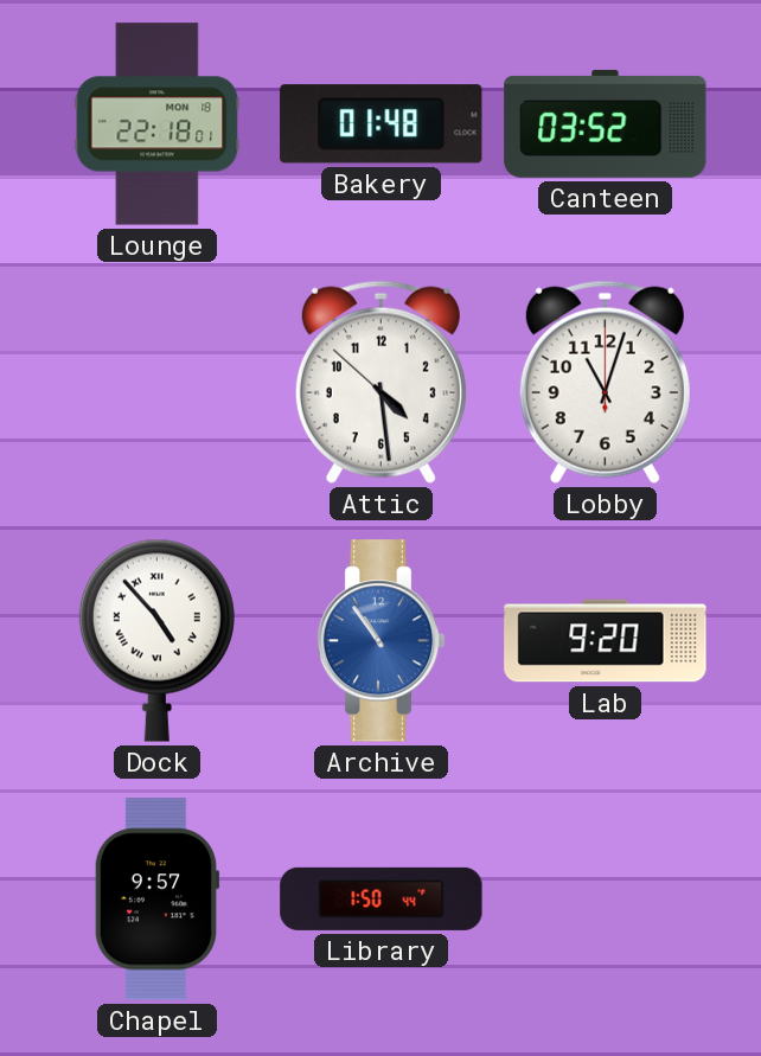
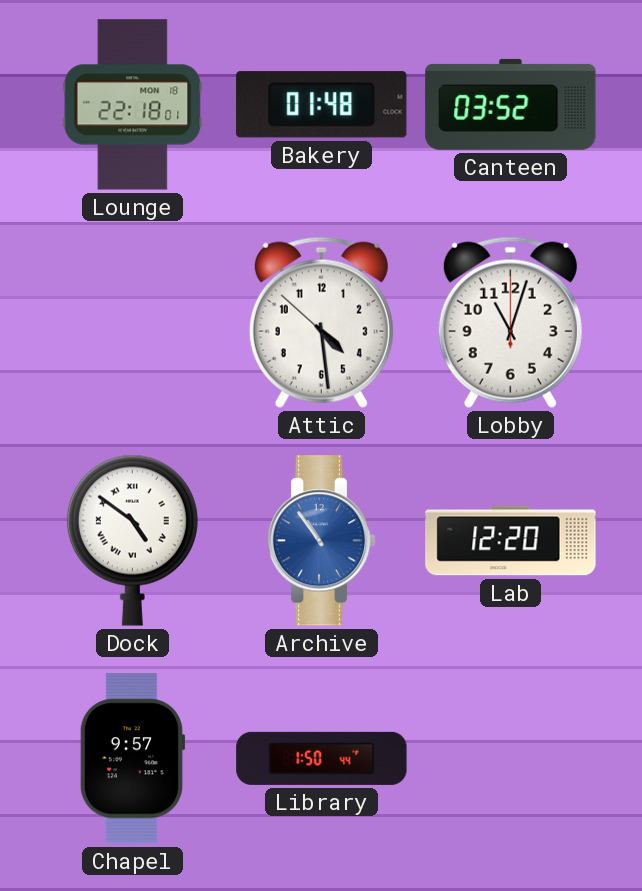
Dock: 4:53 -> 4:51
Lab: 9:20 -> 12:20
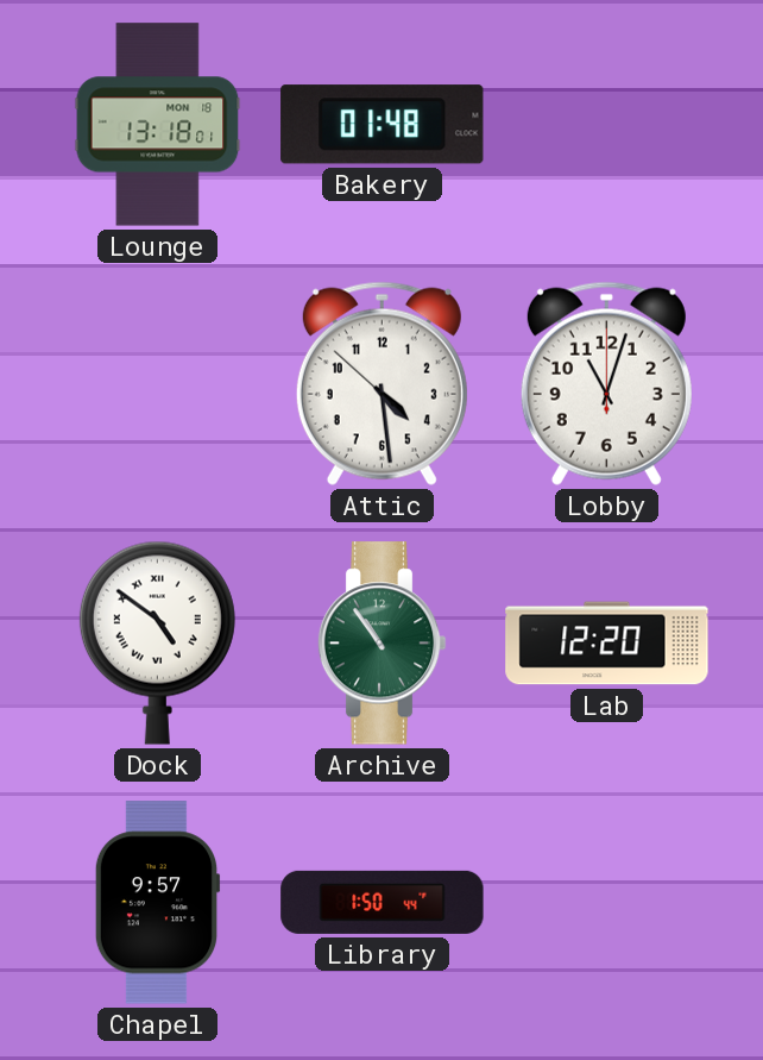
Lounge: 22:18 -> 13:18
Canteen: 03:52 -> none
Archive dial: blue -> green
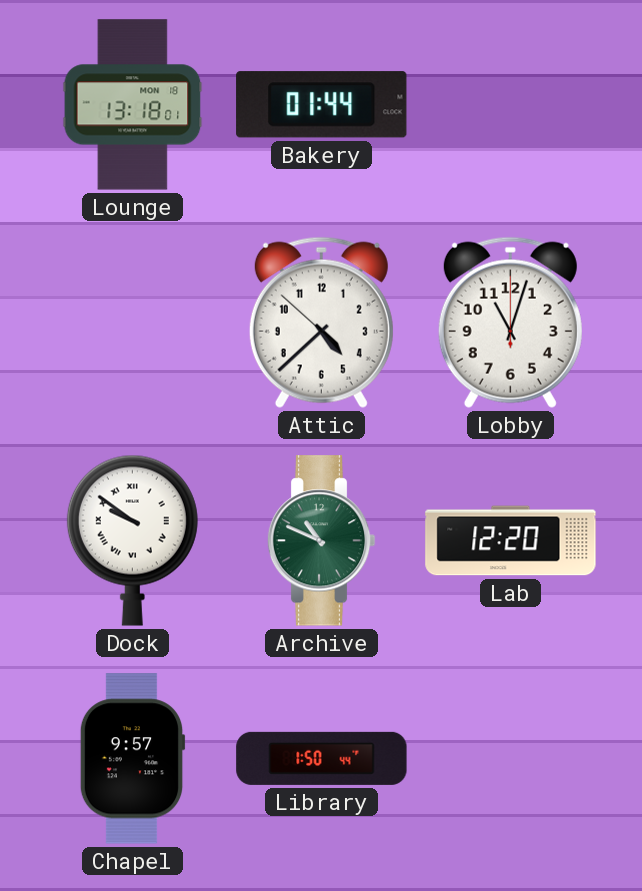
Bakery: 01:48 -> 01:44
Attic: 4:28 -> 4:37
Dock: 4:51 -> 9:51
Archive: 10:54 -> 10:49
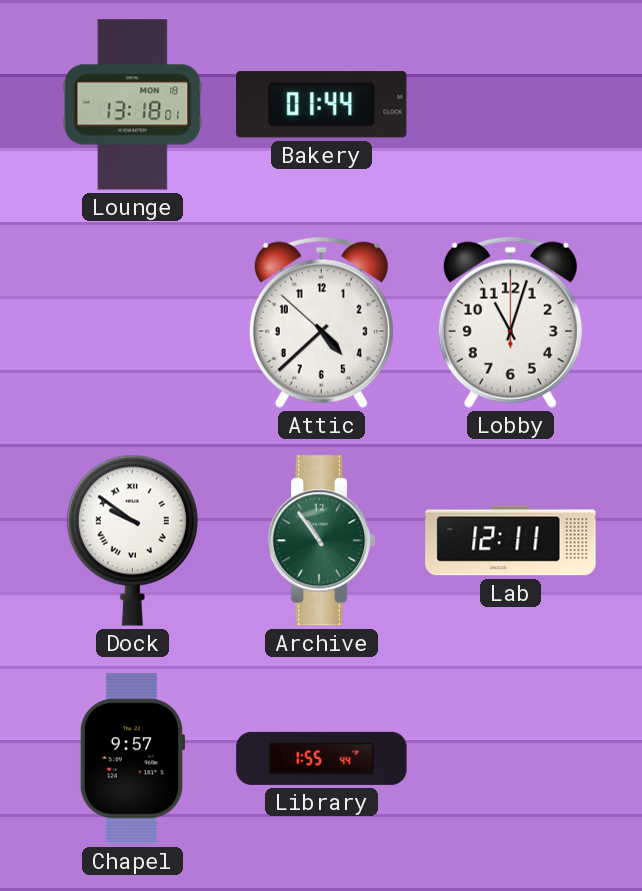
Archive: 10:49 -> 10:54
Lab: 12:20 -> 12:11
Library: 1:50 -> 1:55
